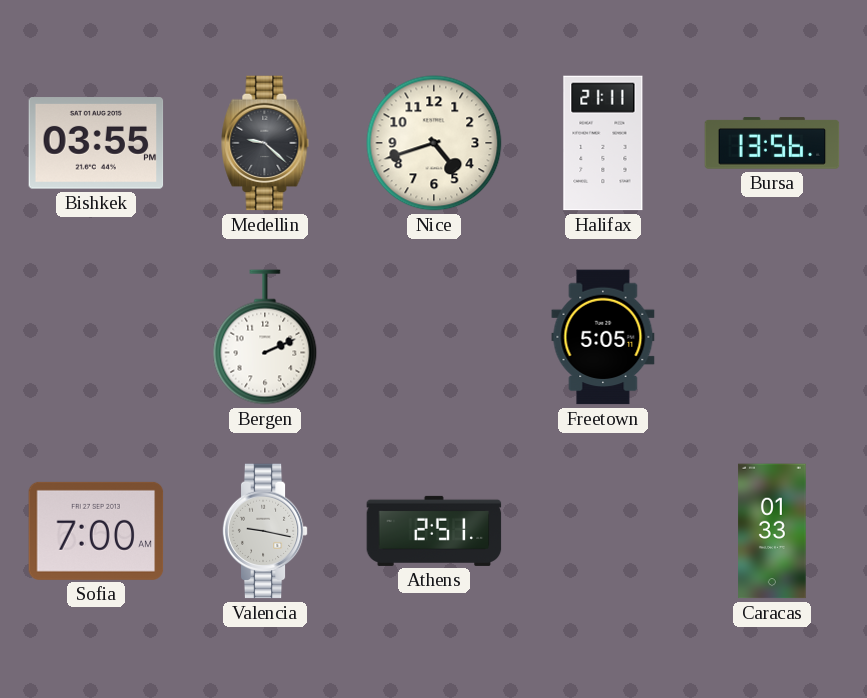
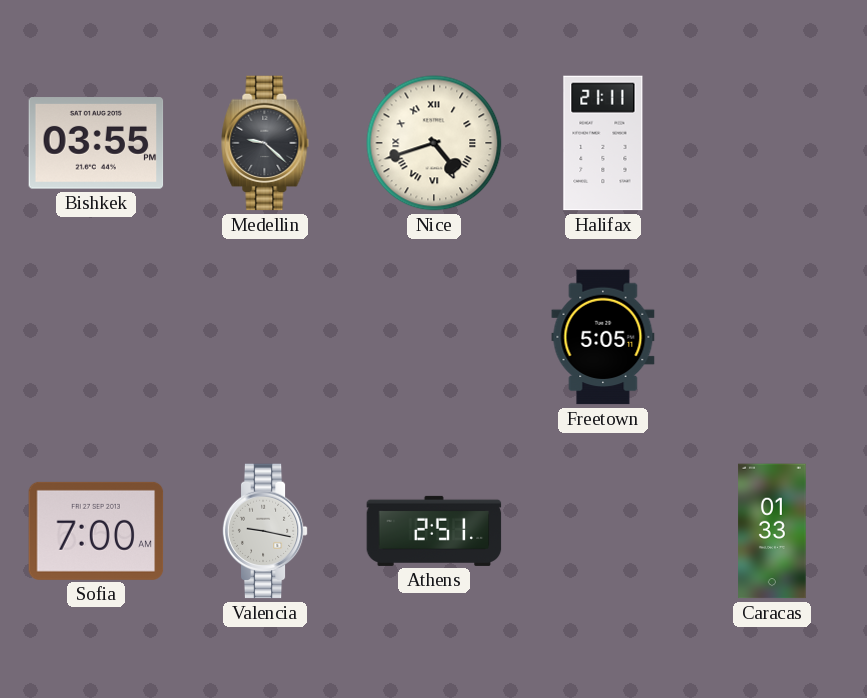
Nice numerals: Arabic -> Roman
Bursa: 13:56 -> none
Bergen: 2:11 -> none
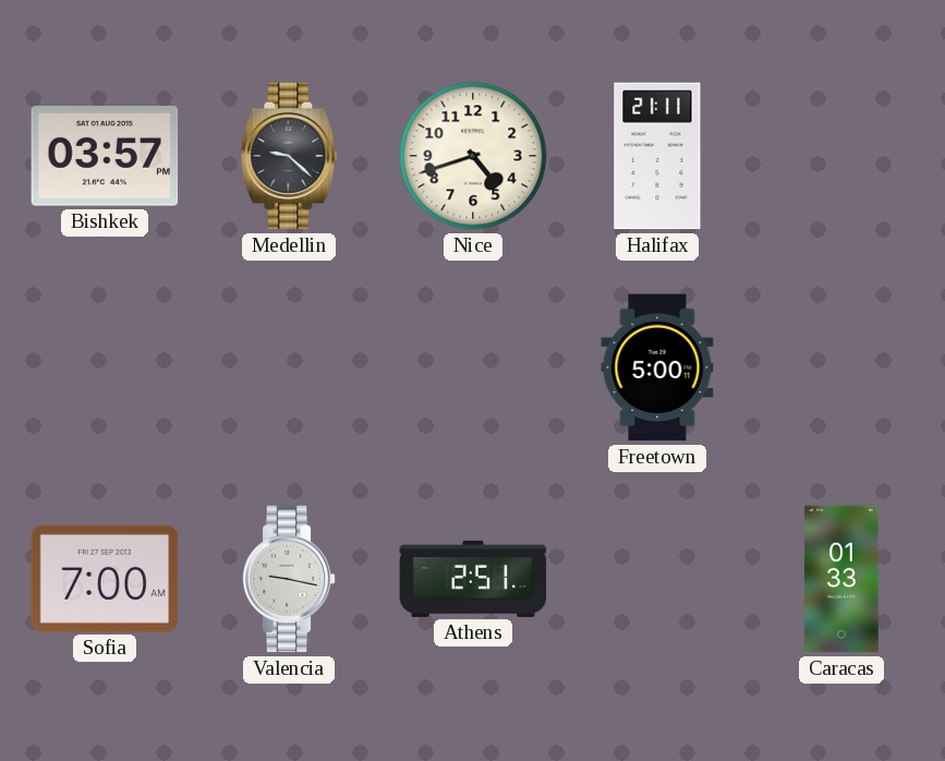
Bishkek: 03:55 -> 03:57
Nice numerals: Roman -> Arabic
Freetown: 5:05 -> 5:00
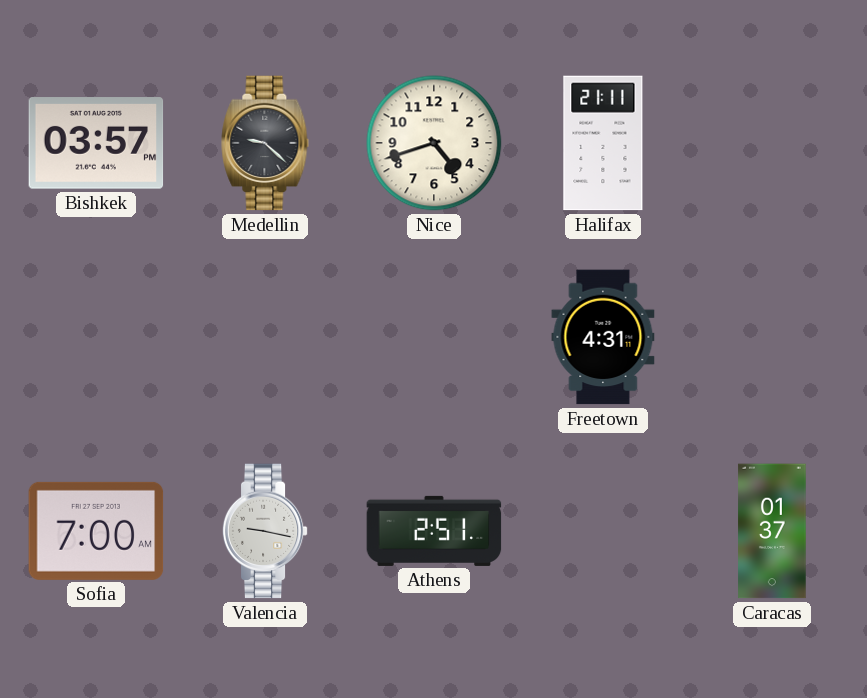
Freetown: 5:00 -> 4:31
Caracas: 01:33 -> 01:37
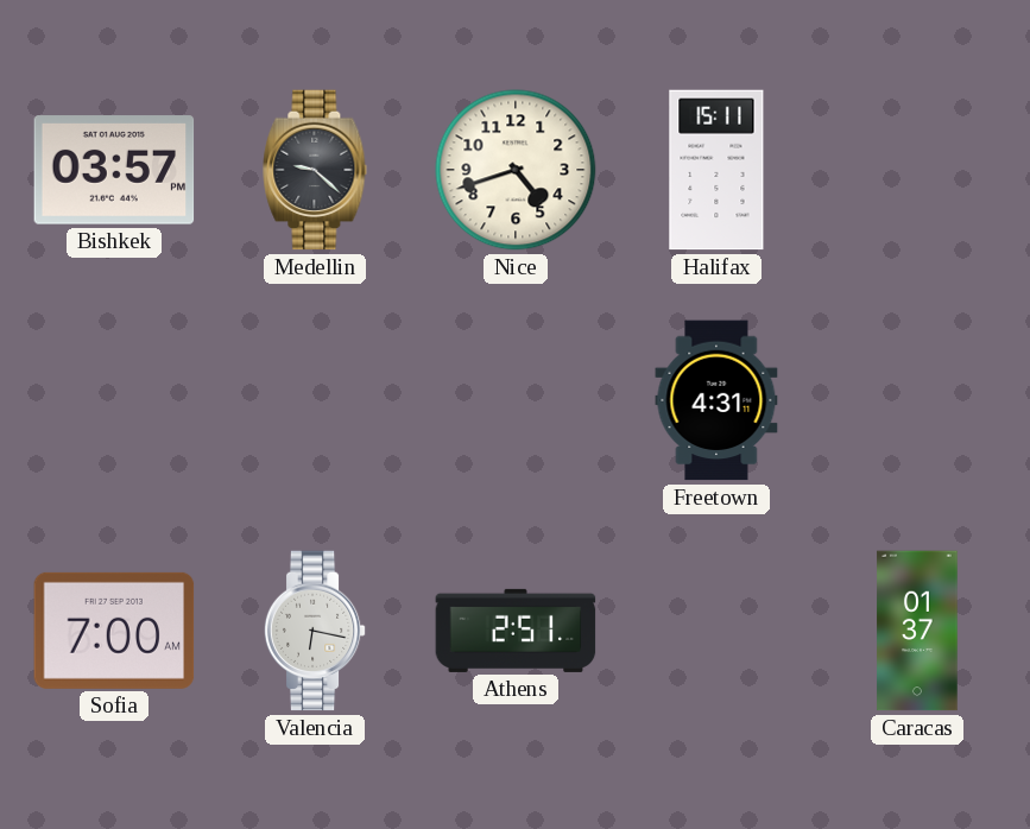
Halifax: 21:11 -> 15:11
Valencia: 9:17 -> 6:17
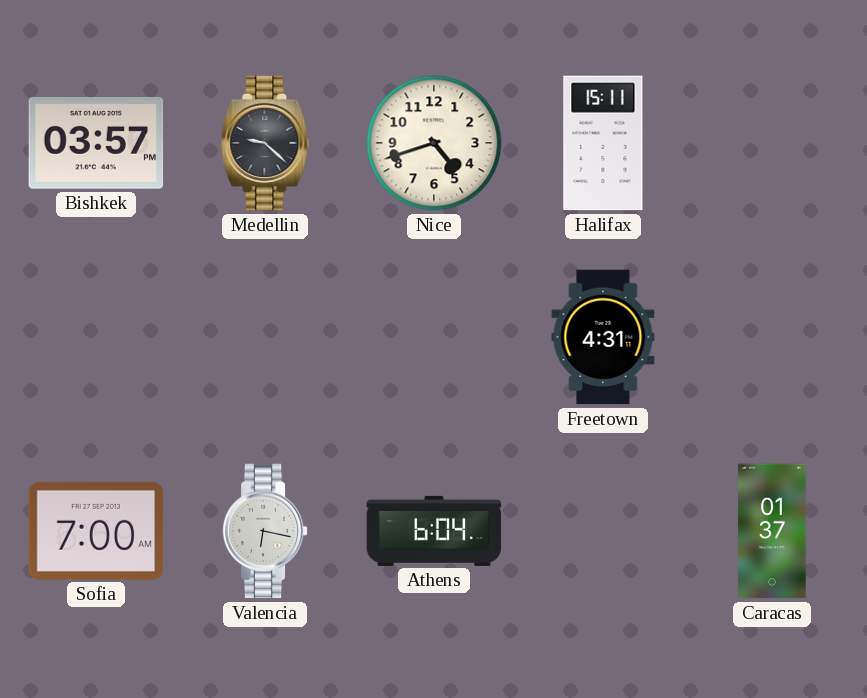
Athens: 2:51 -> 6:04
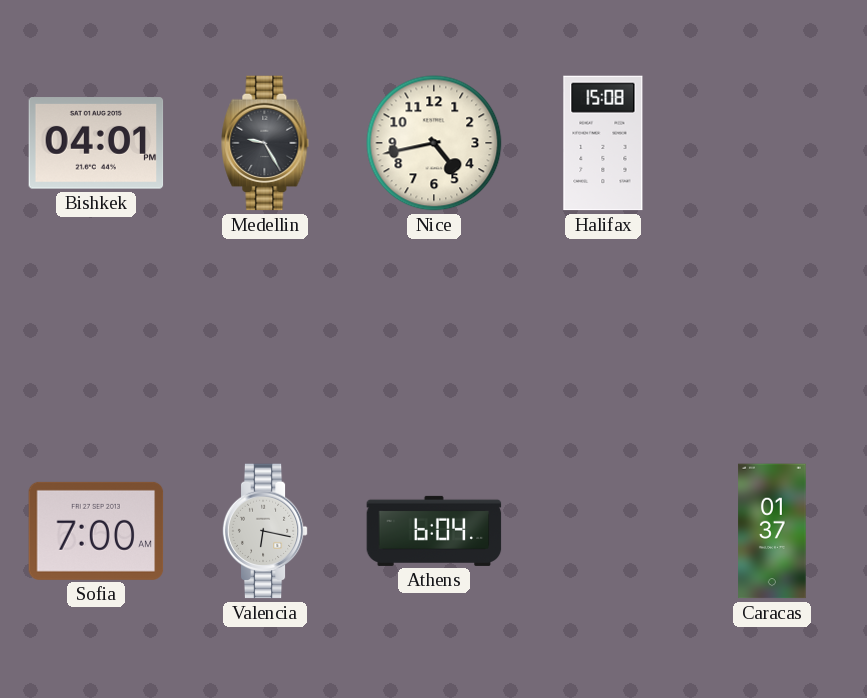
Bishkek: 03:57 -> 04:01
Medellin: 9:22 -> 9:25
Nice: 4:42 -> 4:43
Halifax: 15:11 -> 15:08
Freetown: 4:31 -> none
